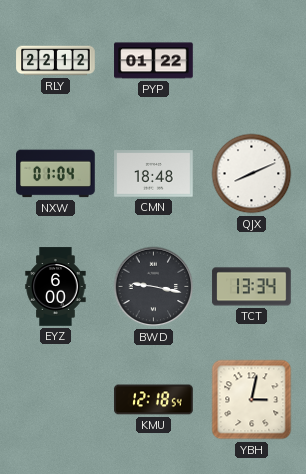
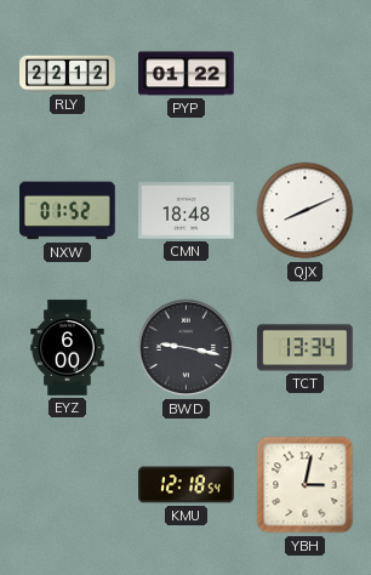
NXW: 01:04 -> 01:52
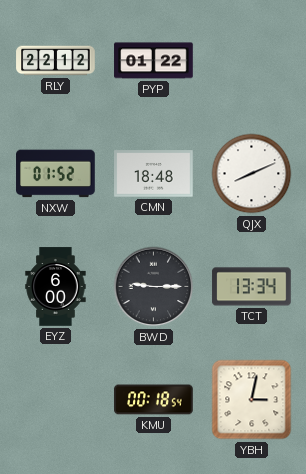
BWD: 9:17 -> 9:15
KMU: 12:18 -> 00:18
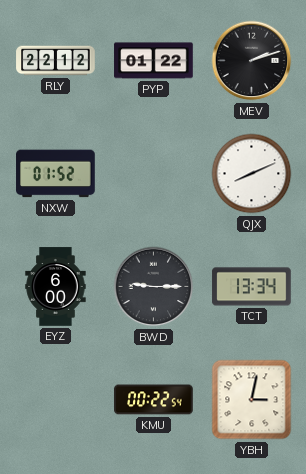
MEV: none -> 2:12
CMN: 18:48 -> none
KMU: 00:18 -> 00:22
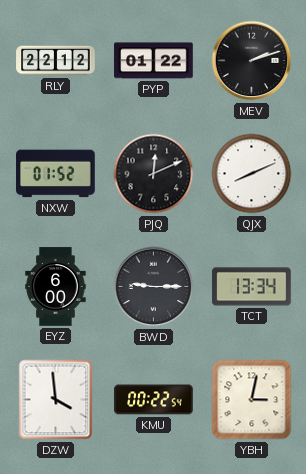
PJQ: none -> 12:11
DZW: none -> 3:59
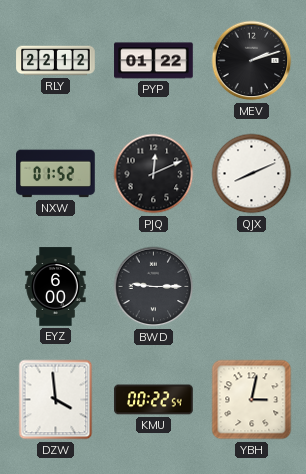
TCT: 13:34 -> none
